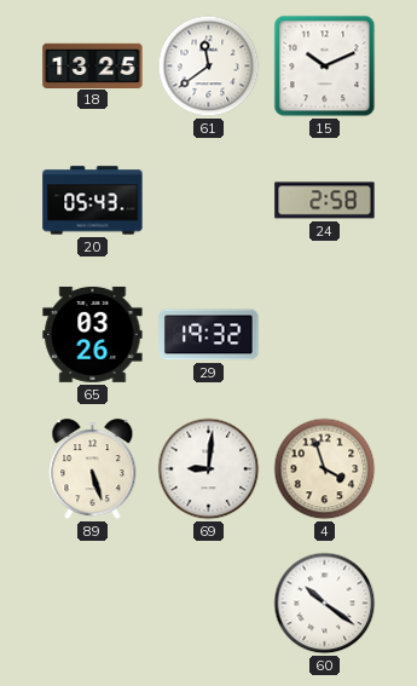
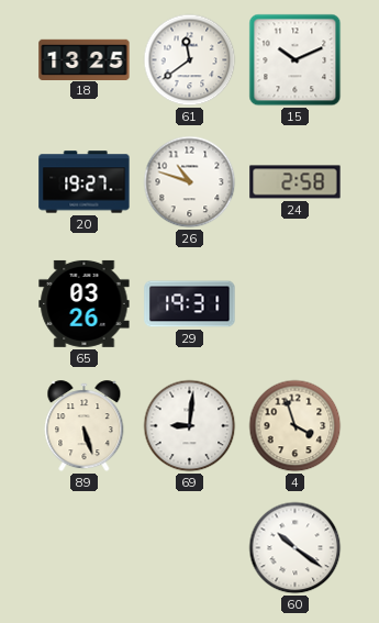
20: 05:43 -> 19:27
26: none -> 10:48
29: 19:32 -> 19:31
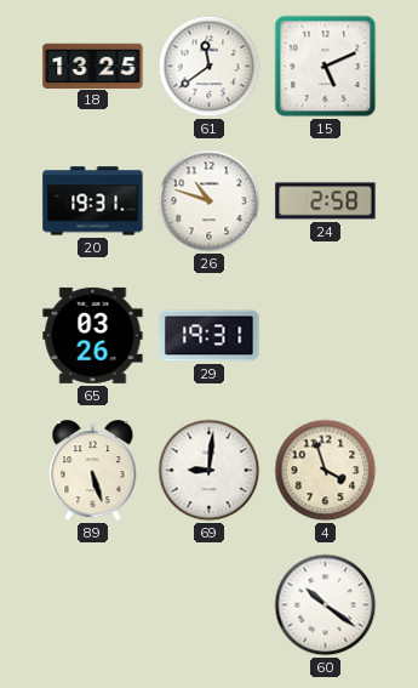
15: 10:11 -> 5:11
20: 19:27 -> 19:31
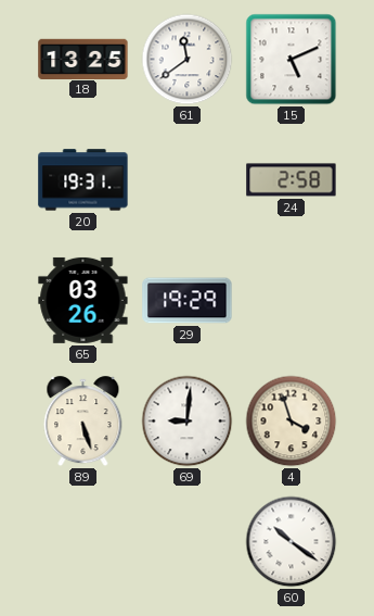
26: 10:48 -> none
29: 19:31 -> 19:29
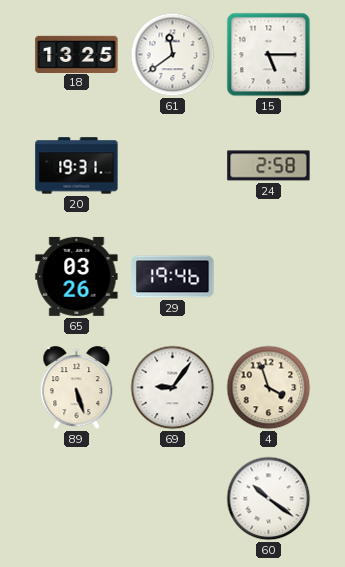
15: 5:11 -> 5:15
29: 19:29 -> 19:46
69: 9:01 -> 9:06
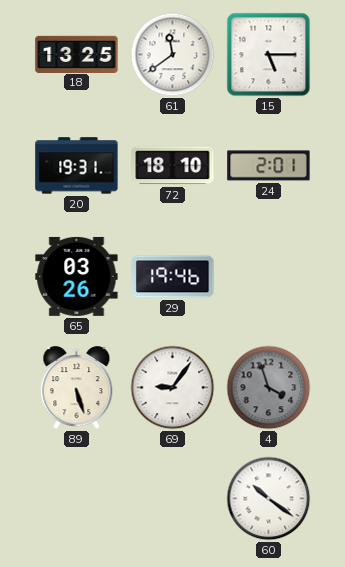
72: none -> 18:10
24: 2:58 -> 2:01
4 dial: cream -> grey
